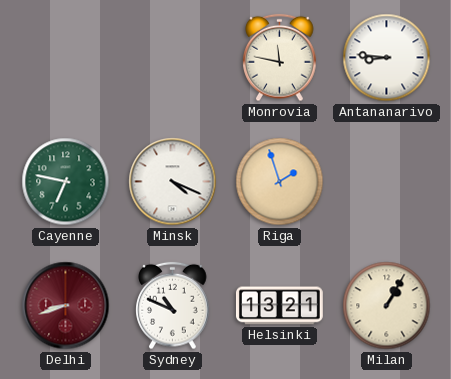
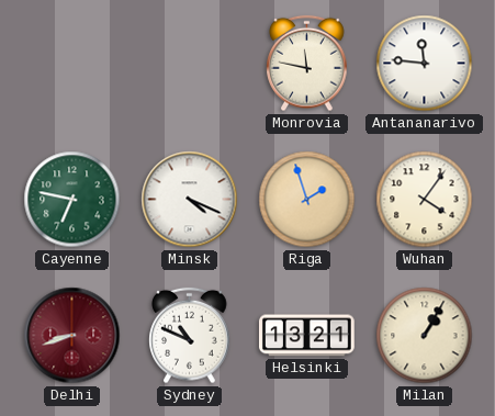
Antananarivo: 8:46 -> 11:46
Wuhan: none -> 4:06
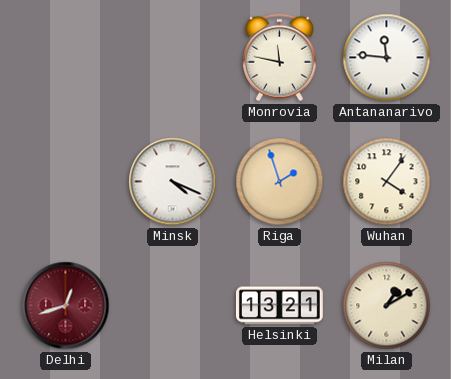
Cayenne: 6:47 -> none
Delhi: 8:42 -> 12:42
Sydney: 10:49 -> none
Milan: 1:05 -> 1:10
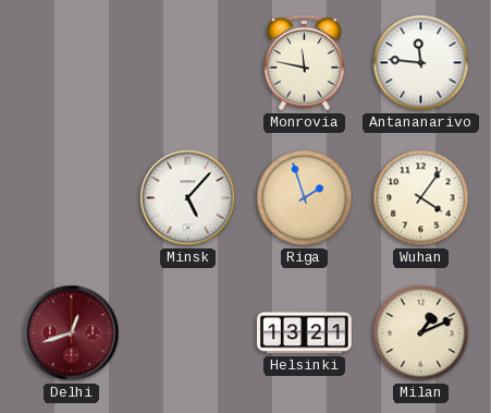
Minsk: 4:19 -> 5:07
Milan: 1:10 -> 1:11
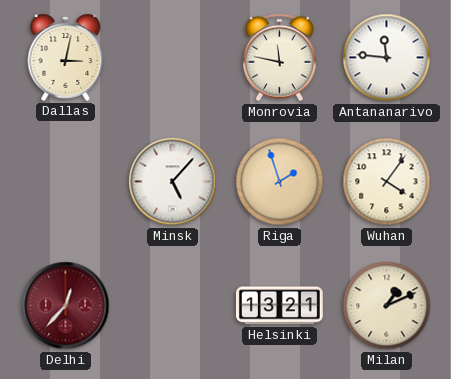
Dallas: none -> 3:02
Delhi: 12:42 -> 12:37
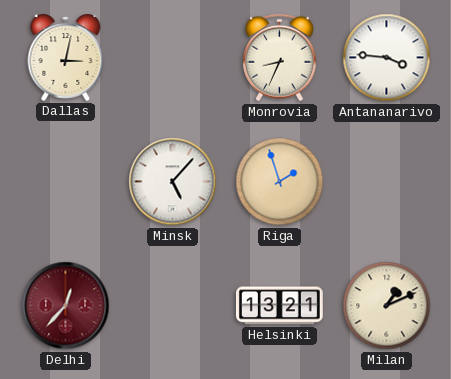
Monrovia: 11:47 -> 8:34
Antananarivo: 11:46 -> 3:46
Wuhan: 4:06 -> none
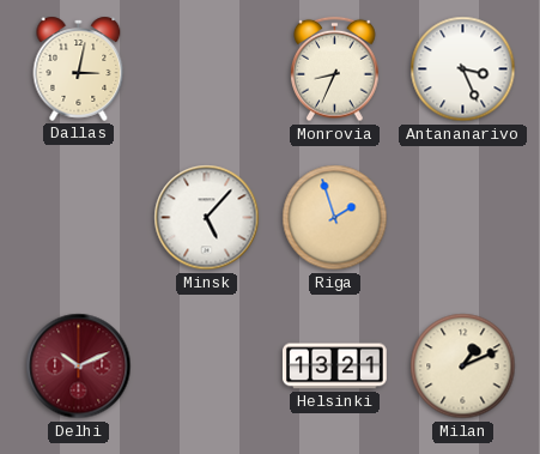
Antananarivo: 3:46 -> 3:26
Delhi: 12:37 -> 10:11
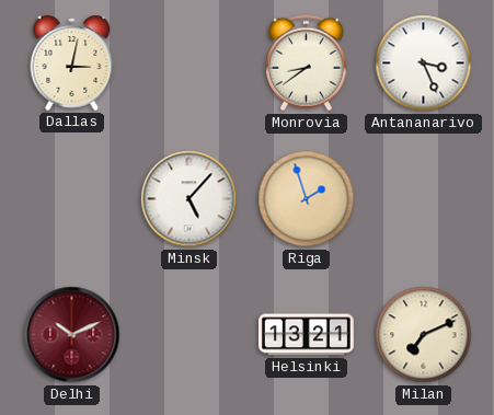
Monrovia: 8:34 -> 8:39
Milan: 1:11 -> 7:11
